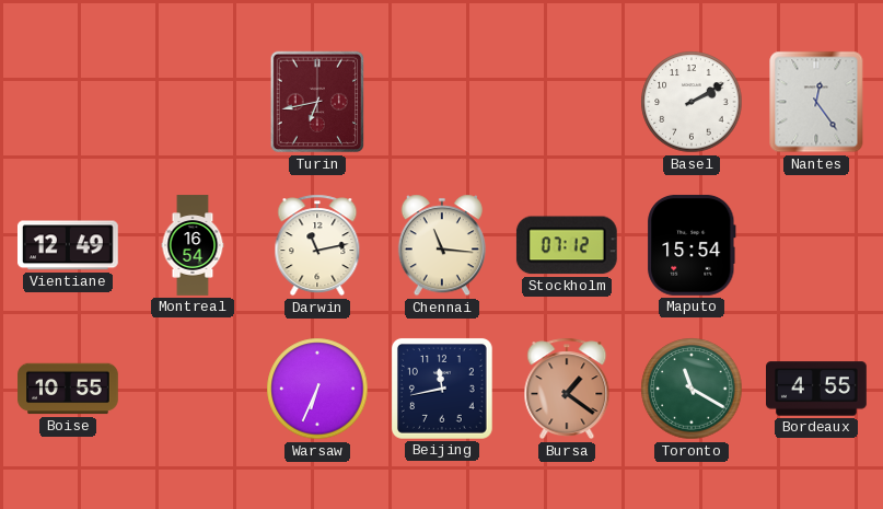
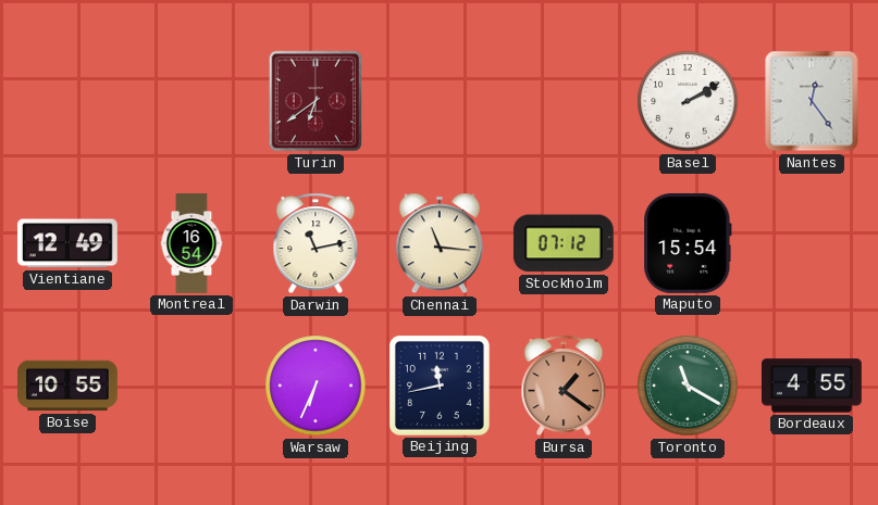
Turin: 6:43 -> 6:39
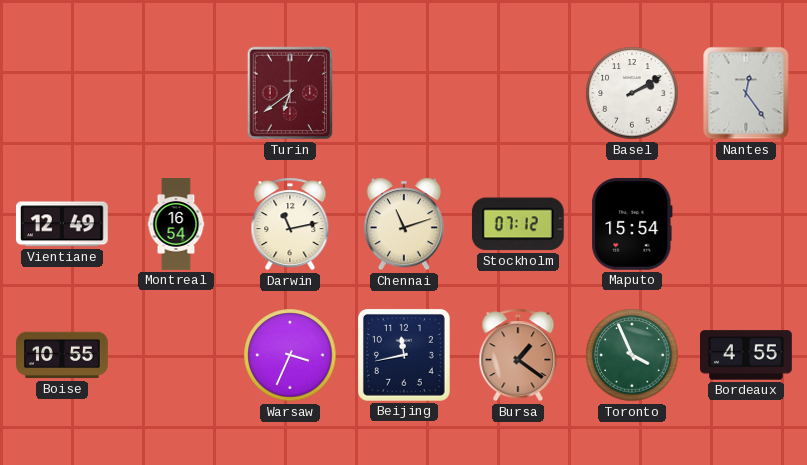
Chennai: 11:16 -> 11:12
Warsaw: 6:34 -> 3:34
Toronto: 11:20 -> 3:56
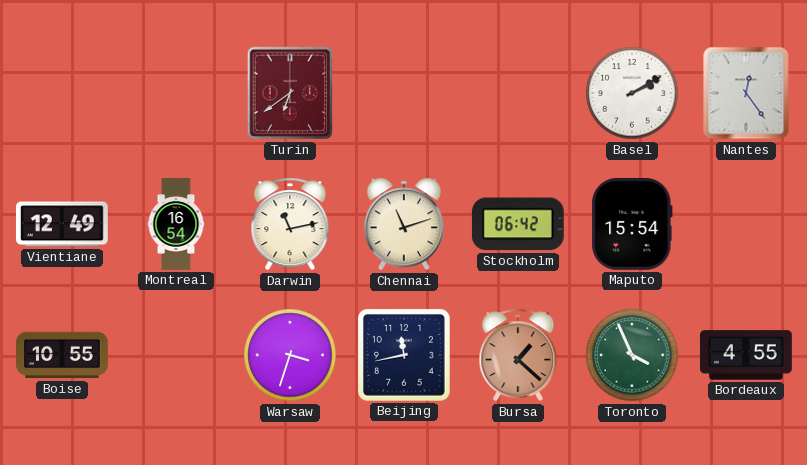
Stockholm: 07:12 -> 06:42
Warsaw: 3:34 -> 3:33
Bursa: 1:21 -> 1:22
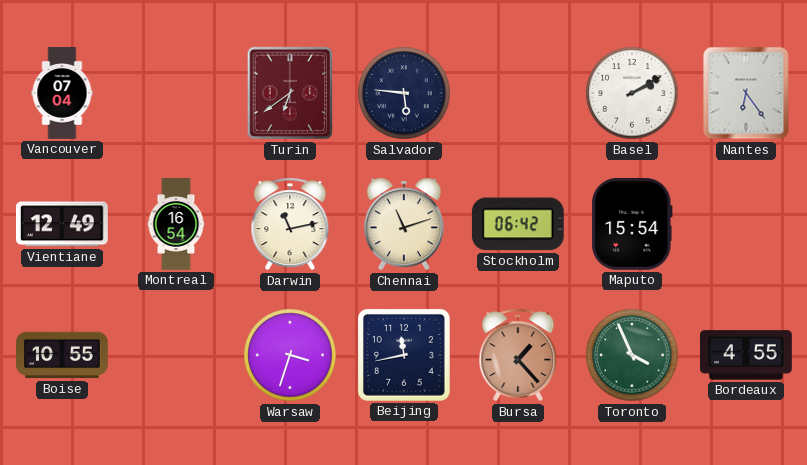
Vancouver: none -> 07:04
Salvador: none -> 5:46
Nantes: 12:24 -> 6:24
Bursa: 1:22 -> 1:23
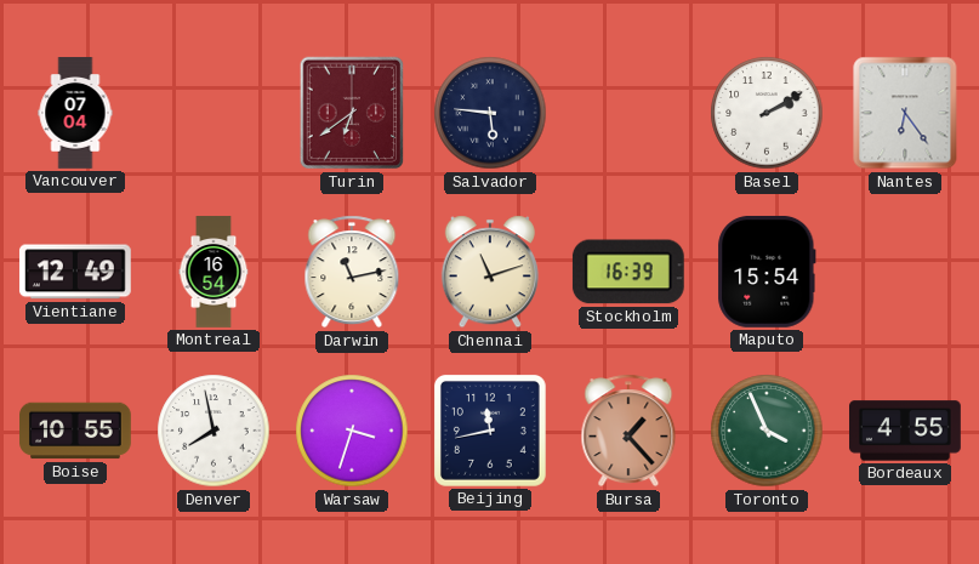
Stockholm: 06:42 -> 16:39
Denver: none -> 7:58
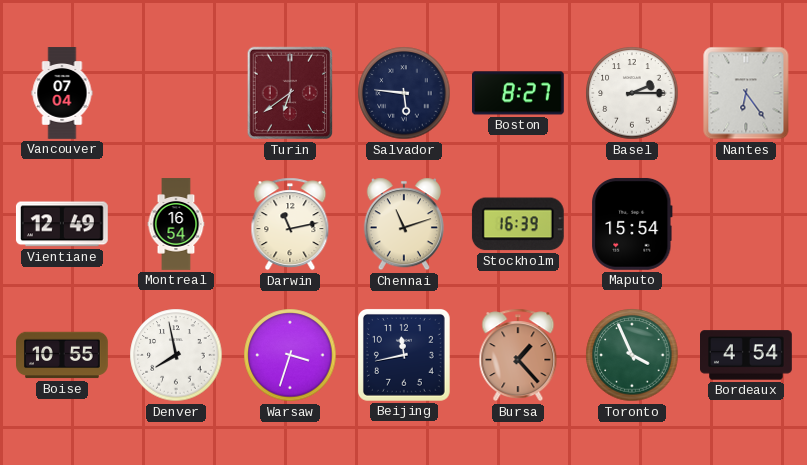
Boston: none -> 8:27
Basel: 2:10 -> 2:15
Bordeaux: 4:55 -> 4:54
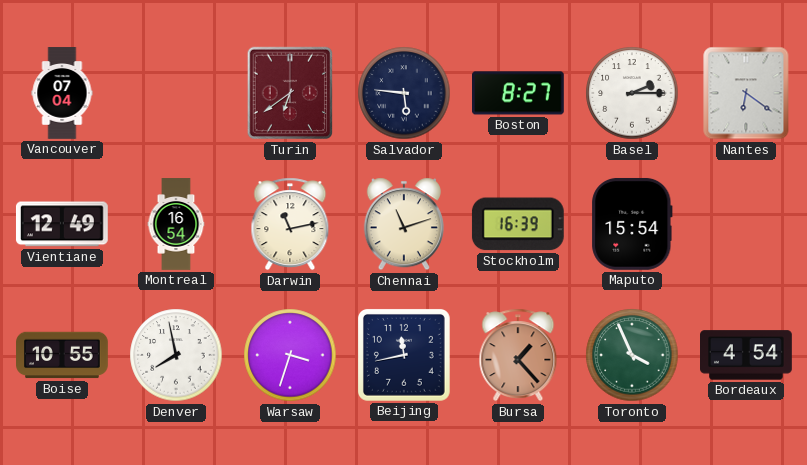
Nantes: 6:24 -> 6:21
